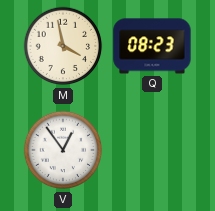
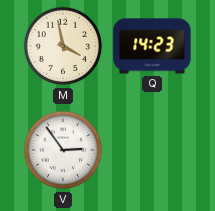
Q: 08:23 -> 14:23
V: 12:54 -> 2:54
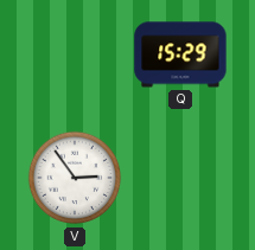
M: 3:58 -> none
Q: 14:23 -> 15:29
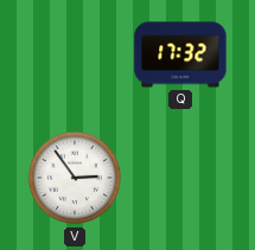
Q: 15:29 -> 17:32
